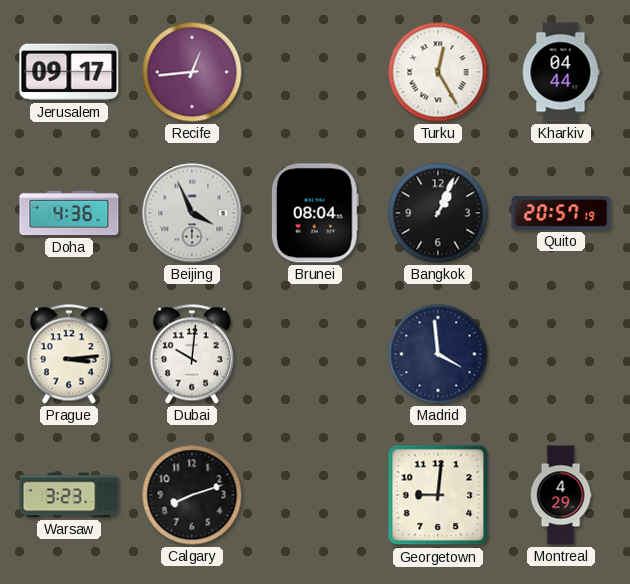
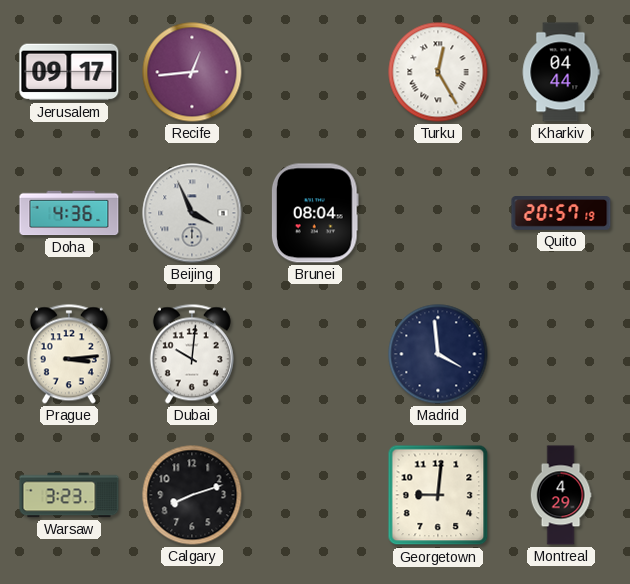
Bangkok: 1:04 -> none
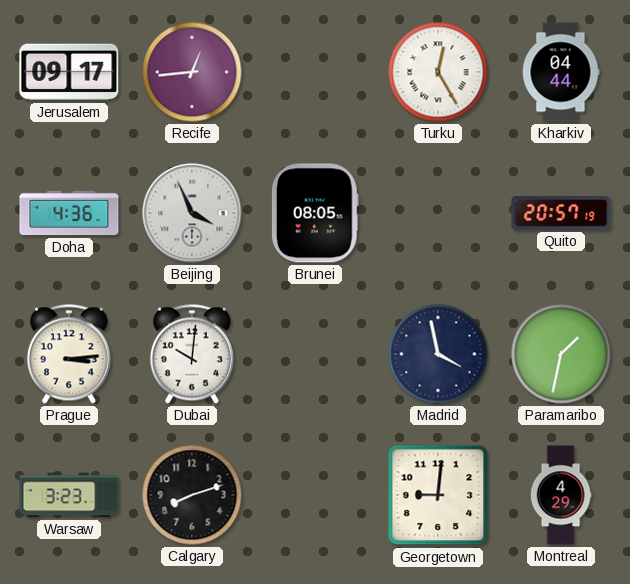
Brunei: 08:04 -> 08:05
Madrid: 3:59 -> 3:58
Paramaribo: none -> 1:32
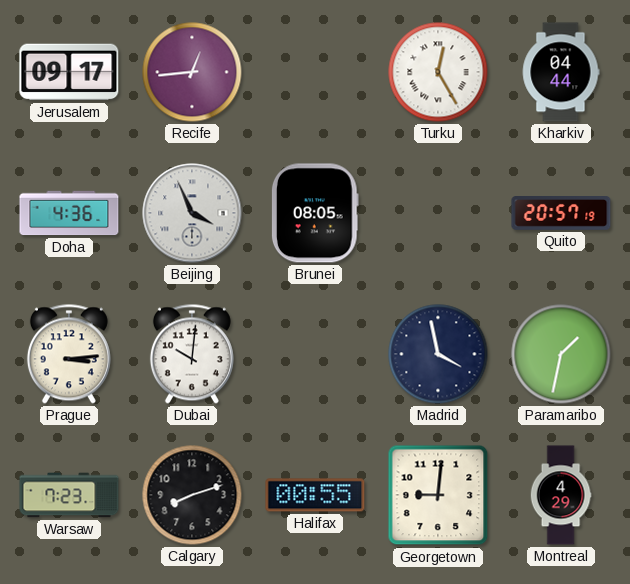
Warsaw: 3:23 -> 7:23
Halifax: none -> 00:55
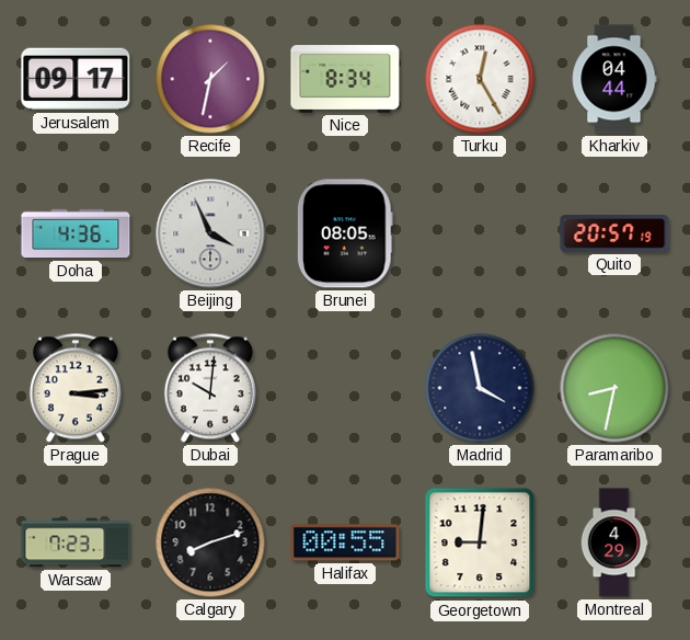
Recife: 12:44 -> 1:32
Nice: none -> 8:34
Paramaribo: 1:32 -> 8:32
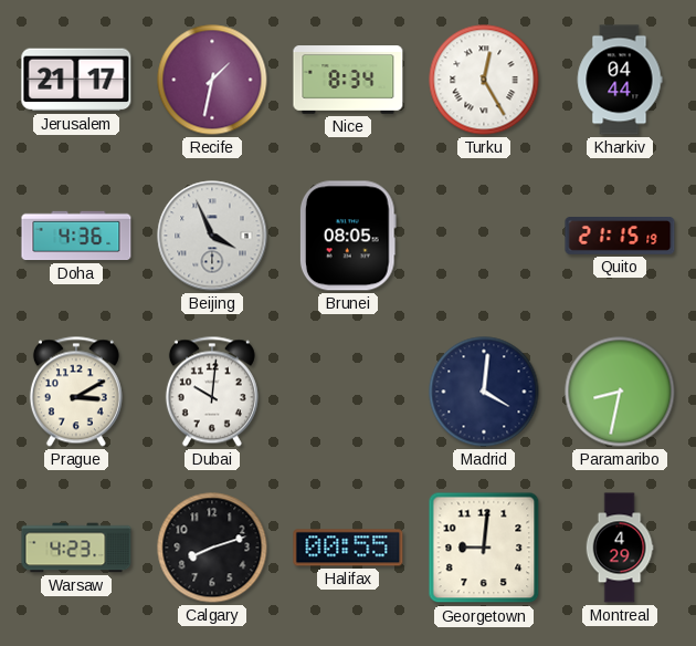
Jerusalem: 09:17 -> 21:17
Quito: 20:57 -> 21:15
Prague: 3:14 -> 3:10
Madrid: 3:58 -> 4:01
Warsaw: 7:23 -> 4:23
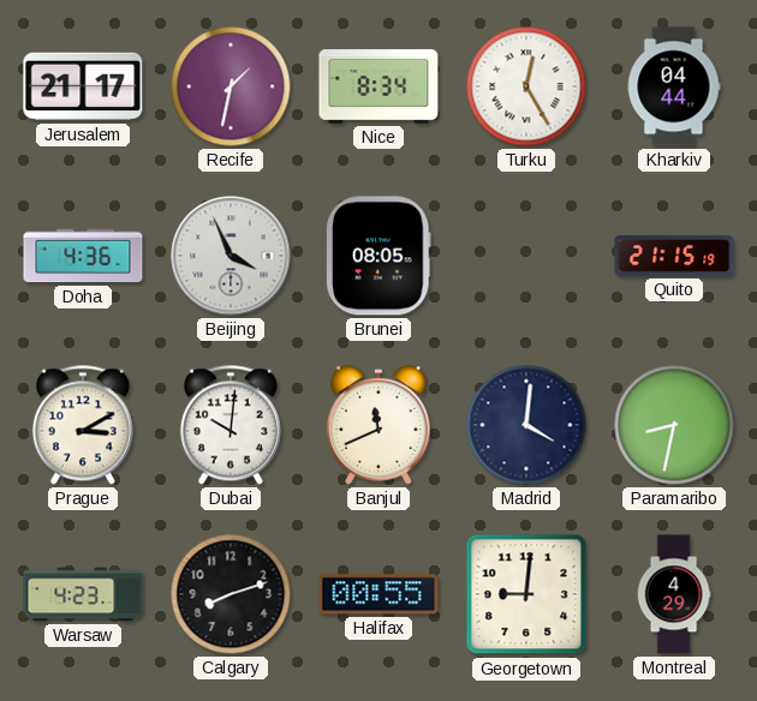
Banjul: none -> 11:41
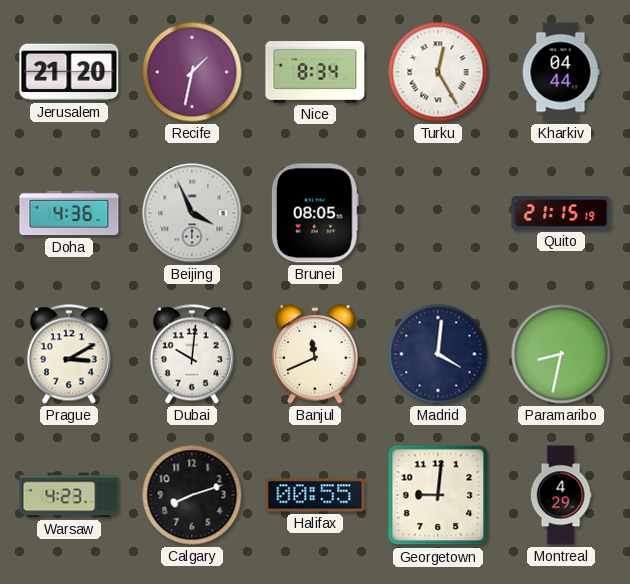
Jerusalem: 21:17 -> 21:20
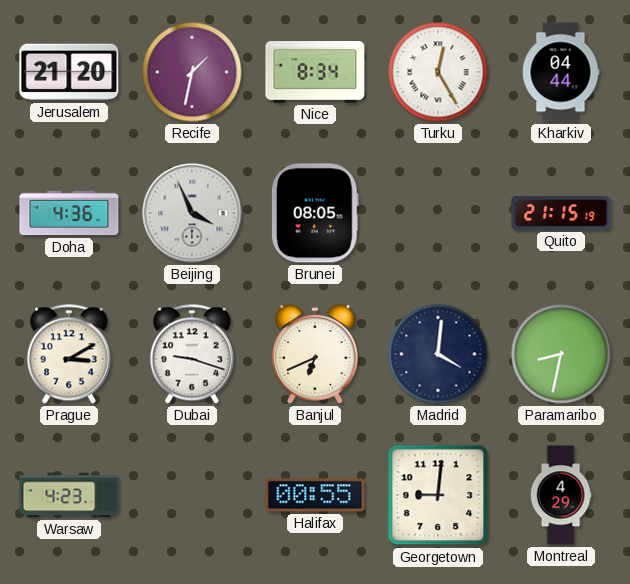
Dubai: 10:01 -> 9:18
Banjul: 11:41 -> 6:41
Calgary: 8:12 -> none
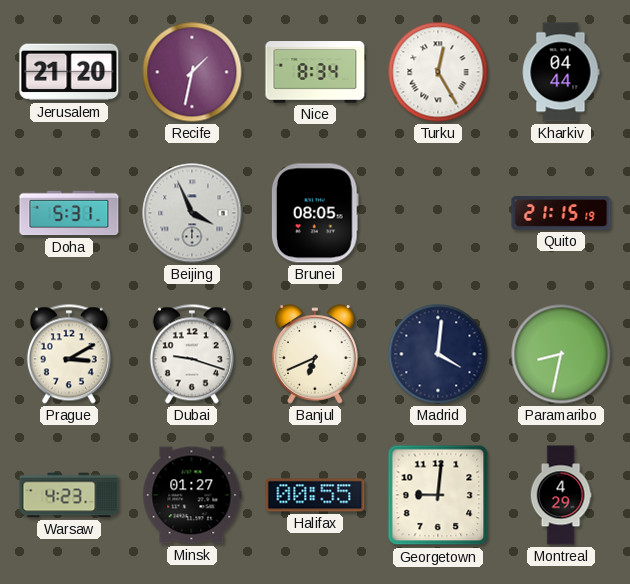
Doha: 4:36 -> 5:31
Minsk: none -> 01:27
